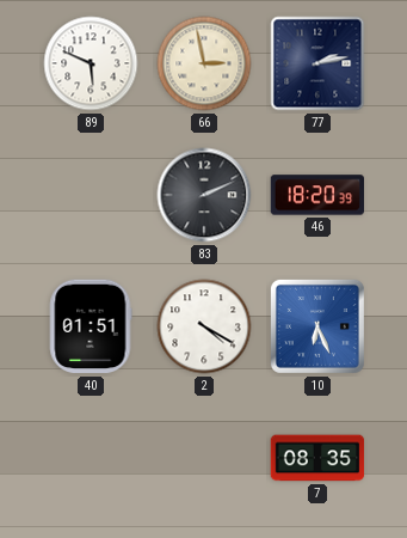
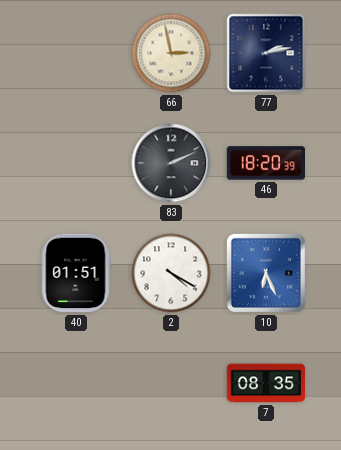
89: 5:49 -> none
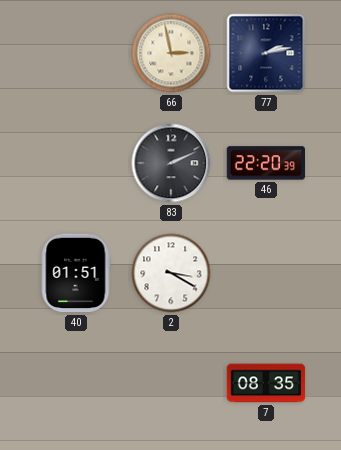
46: 18:20 -> 22:20
2: 4:20 -> 3:20
10: 6:26 -> none
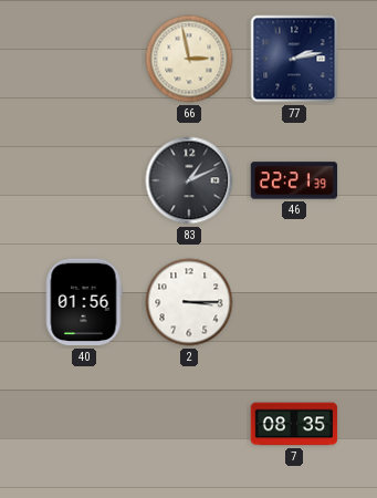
83: 2:11 -> 1:11
46: 22:20 -> 22:21
40: 01:51 -> 01:56
2: 3:20 -> 3:15
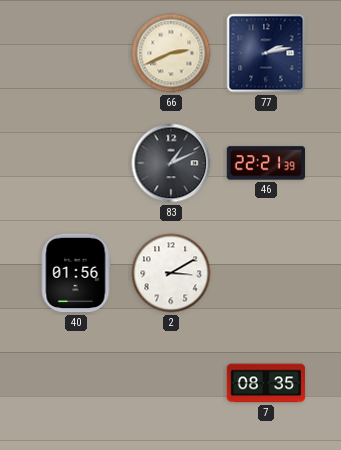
66: 2:58 -> 2:41
2: 3:15 -> 3:10
